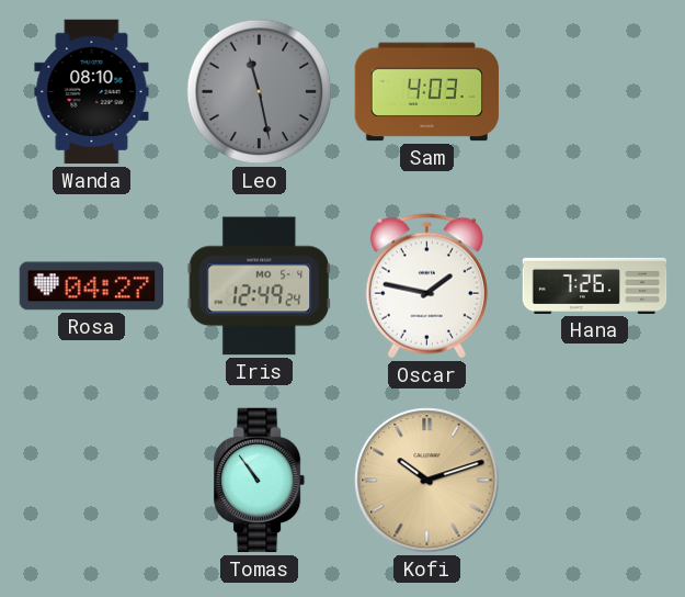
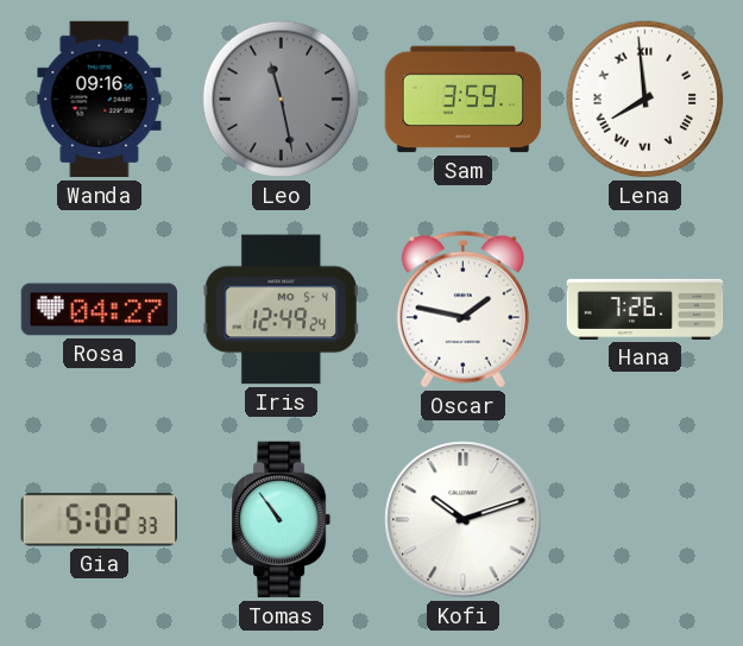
Wanda: 08:10 -> 09:16
Sam: 4:03 -> 3:59
Lena: none -> 7:59
Gia: none -> 5:02
Kofi dial: champagne -> white
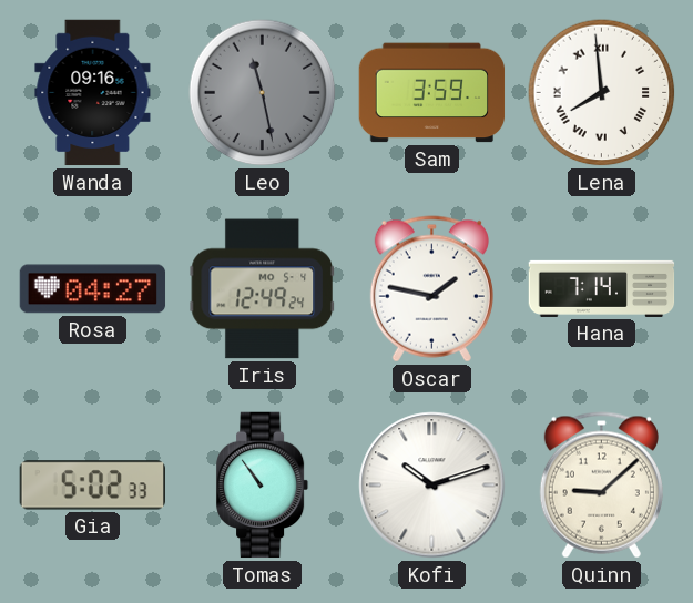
Hana: 7:26 -> 7:14
Quinn: none -> 9:08
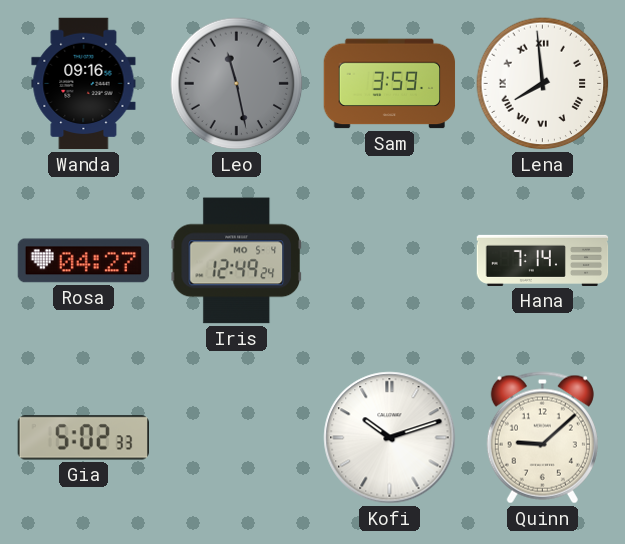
Oscar: 1:47 -> none
Tomas: 10:54 -> none
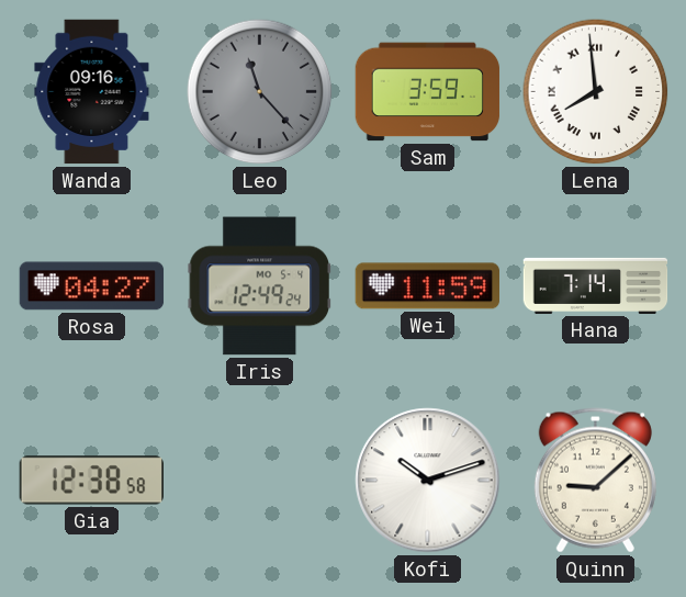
Leo: 11:28 -> 11:23
Wei: none -> 11:59
Gia: 5:02 -> 12:38
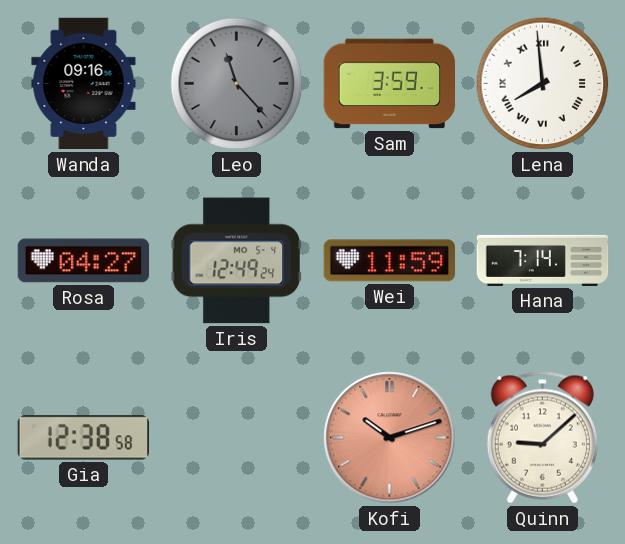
Kofi dial: white -> salmon
